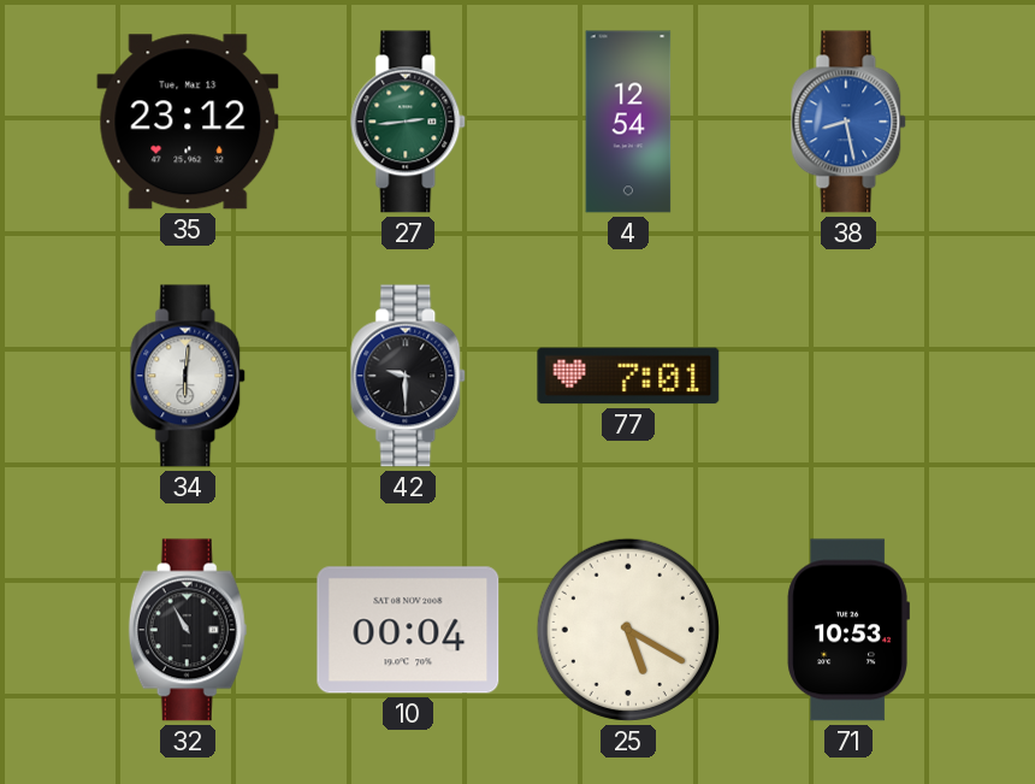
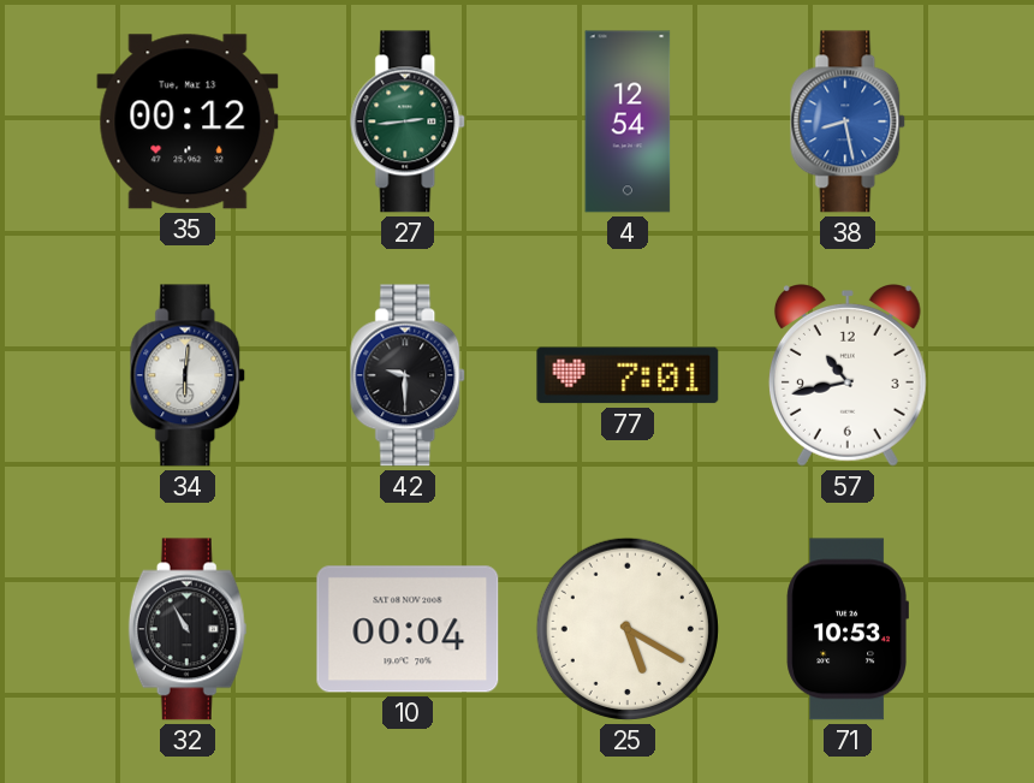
35: 23:12 -> 00:12
57: none -> 10:43
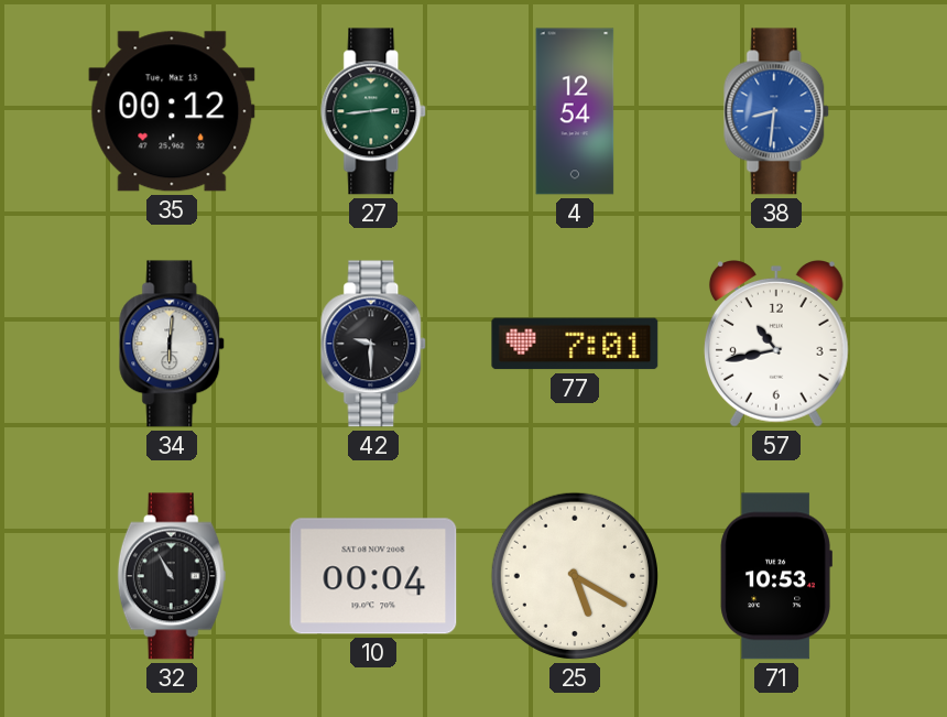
38: 8:28 -> 8:31
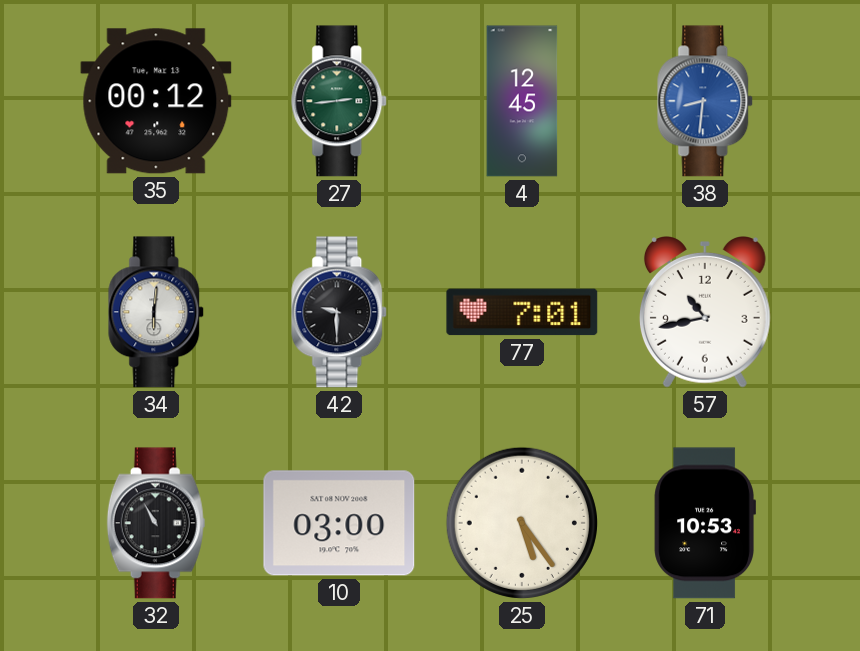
4: 12:54 -> 12:45
10: 00:04 -> 03:00
25: 5:20 -> 5:24
